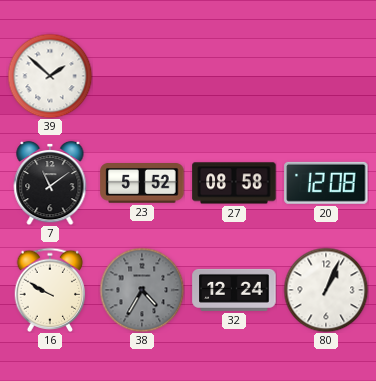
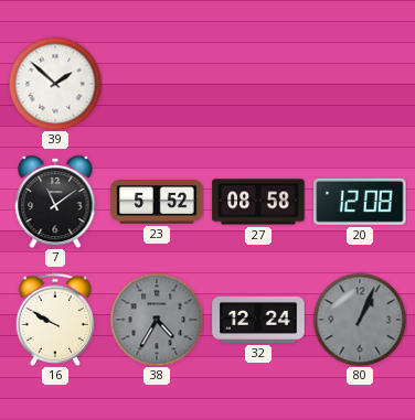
80 dial: white -> grey
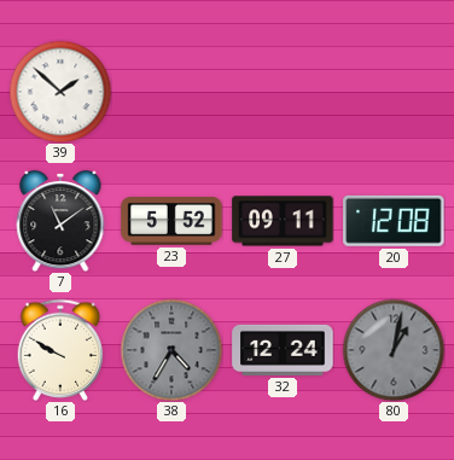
27: 08:58 -> 09:11
80: 1:04 -> 1:02
